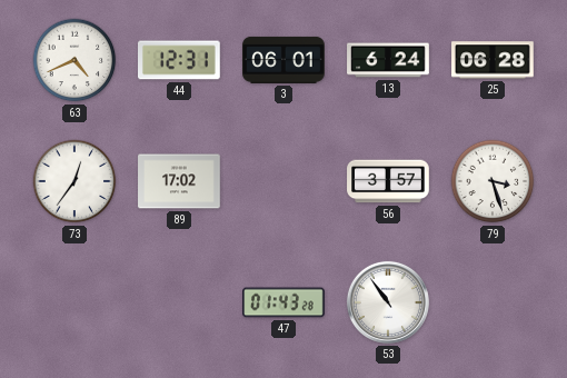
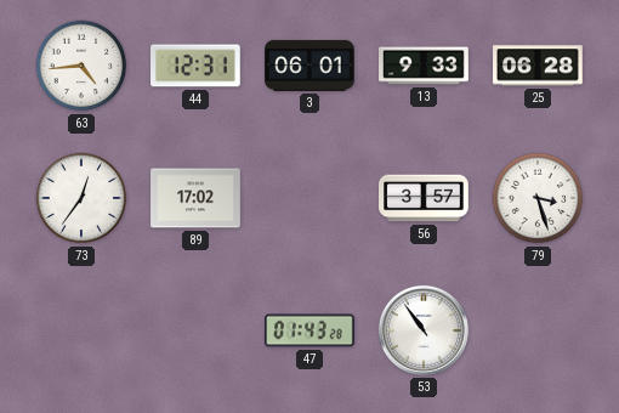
63: 4:41 -> 4:44
13: 6:24 -> 9:33
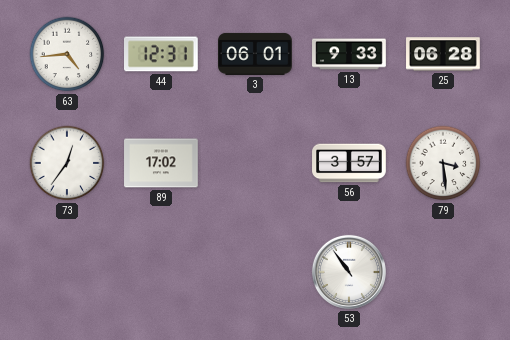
79: 3:27 -> 3:29
47: 01:43 -> none
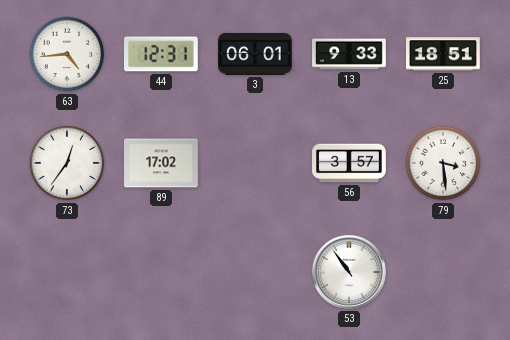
25: 06:28 -> 18:51
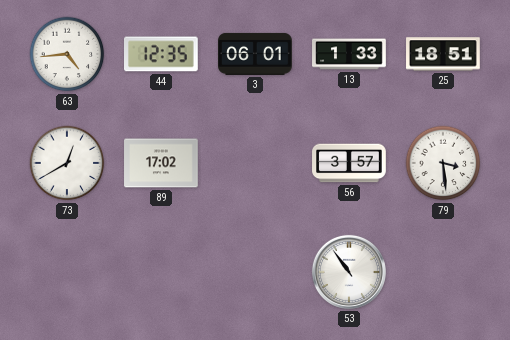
44: 12:31 -> 12:35
13: 9:33 -> 1:33
73: 12:36 -> 12:40
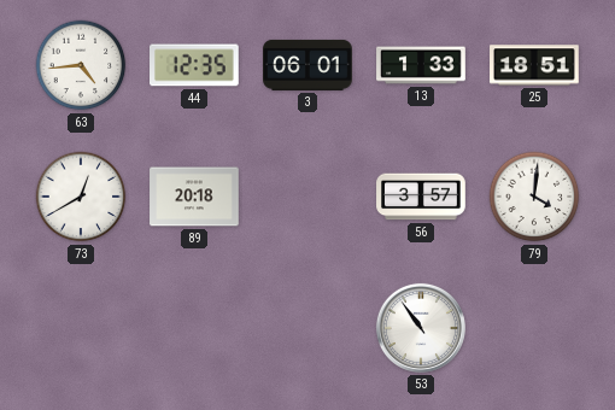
89: 17:02 -> 20:18
79: 3:29 -> 4:01
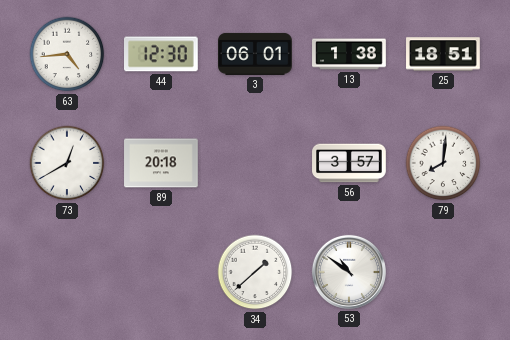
44: 12:35 -> 12:30
13: 1:33 -> 1:38
79: 4:01 -> 8:01
34: none -> 1:38
53: 10:54 -> 10:51
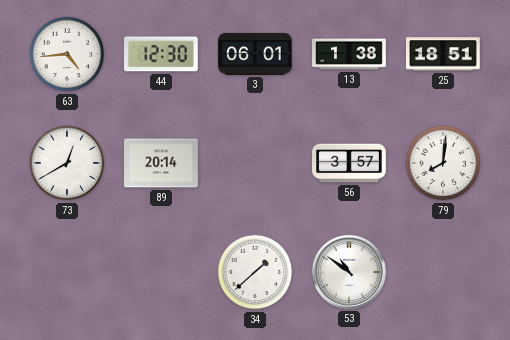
89: 20:18 -> 20:14
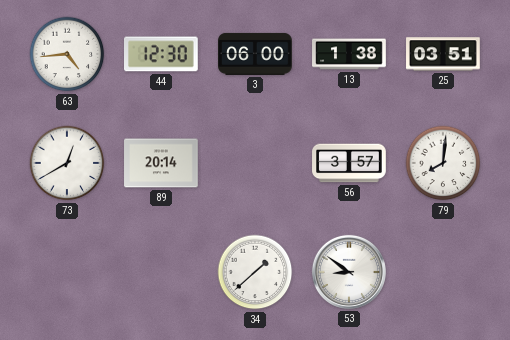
3: 06:01 -> 06:00
25: 18:51 -> 03:51
53: 10:51 -> 8:51
